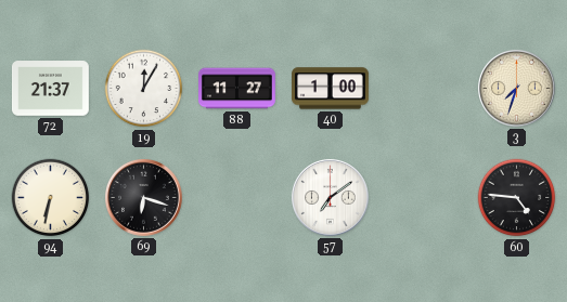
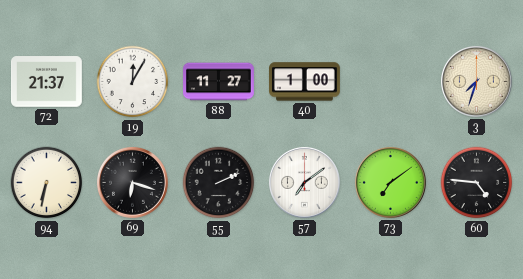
55: none -> 2:11
73: none -> 7:09
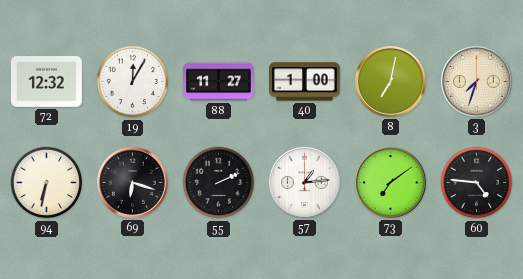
72: 21:37 -> 12:32
8: none -> 7:02
57: 7:09 -> 1:14
